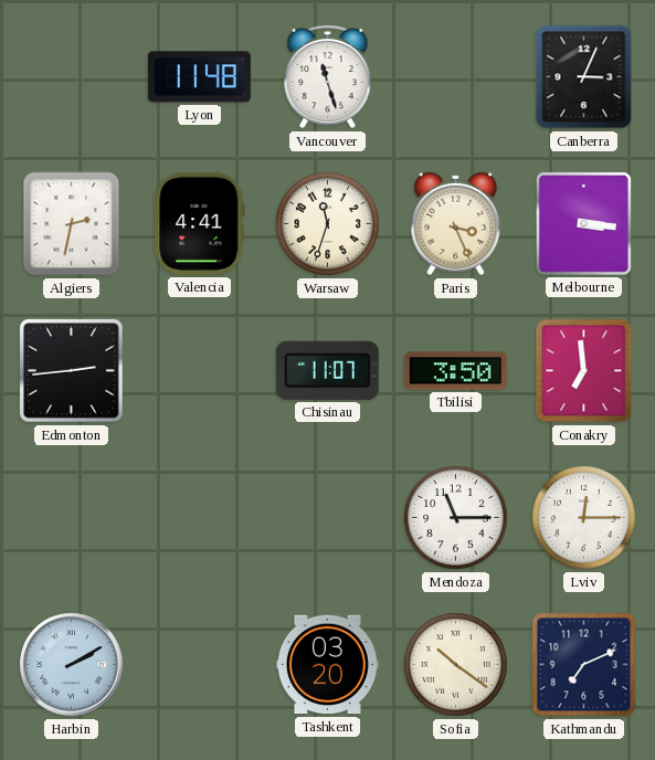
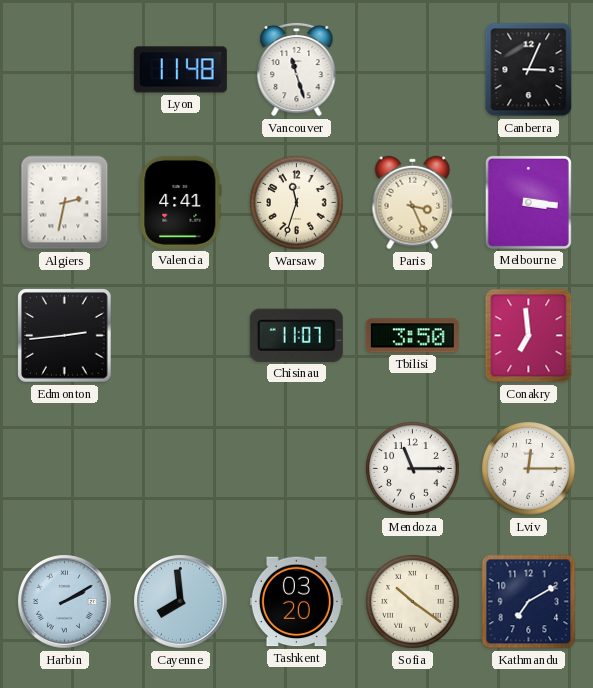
Cayenne: none -> 7:59
Kathmandu: 7:11 -> 7:10
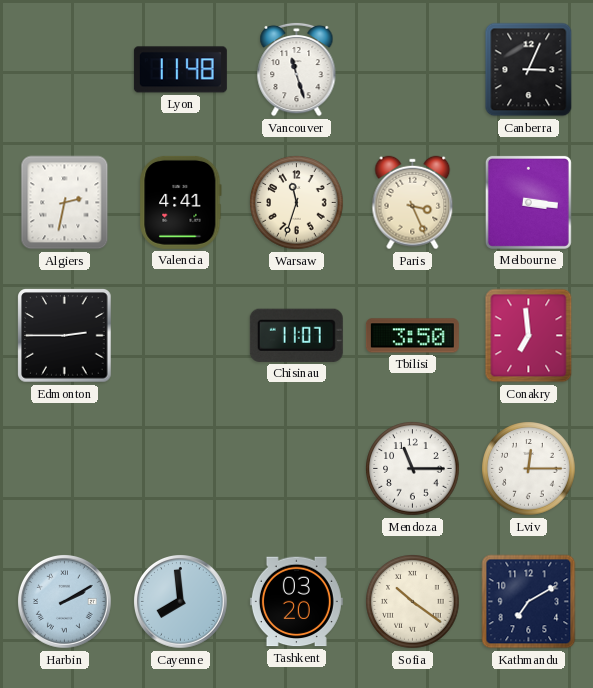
Edmonton: 2:44 -> 2:45
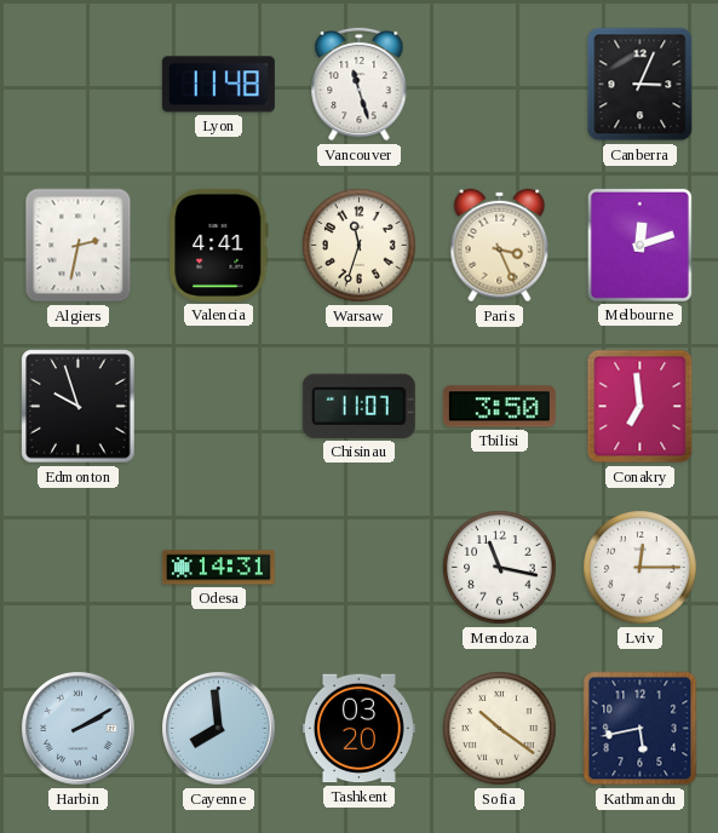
Melbourne: 3:16 -> 12:12
Edmonton: 2:45 -> 9:57
Odesa: none -> 14:31
Mendoza: 11:15 -> 11:17
Kathmandu: 7:10 -> 5:43
